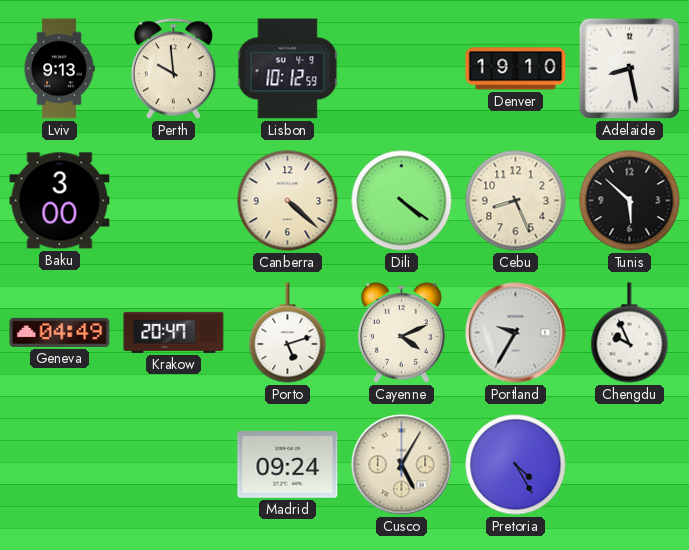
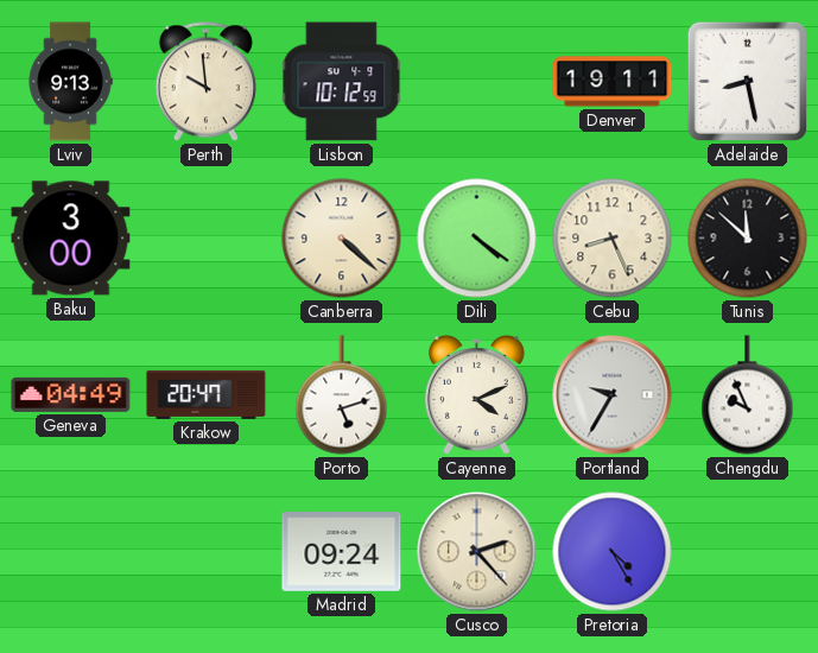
Denver: 19:10 -> 19:11
Tunis: 5:52 -> 11:52
Cusco: 5:05 -> 2:23
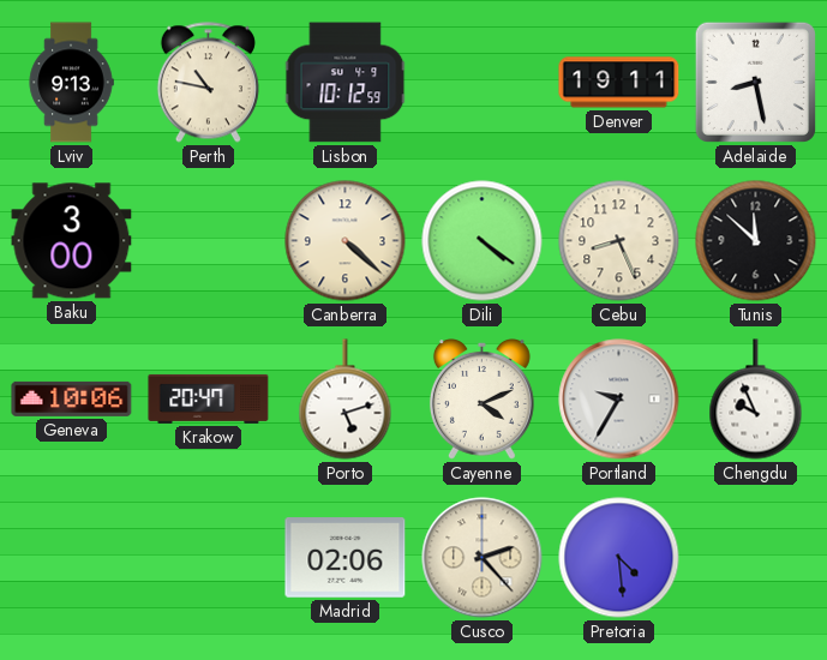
Perth: 9:59 -> 10:47
Geneva: 04:49 -> 10:06
Madrid: 09:24 -> 02:06
Pretoria: 4:25 -> 4:29
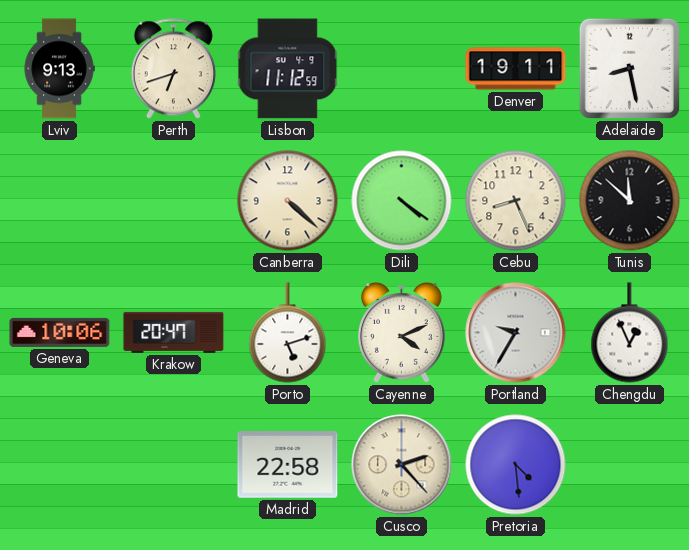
Perth: 10:47 -> 6:42
Lisbon: 10:12 -> 11:12
Baku: 3:00 -> none
Chengdu: 9:56 -> 12:56
Madrid: 02:06 -> 22:58
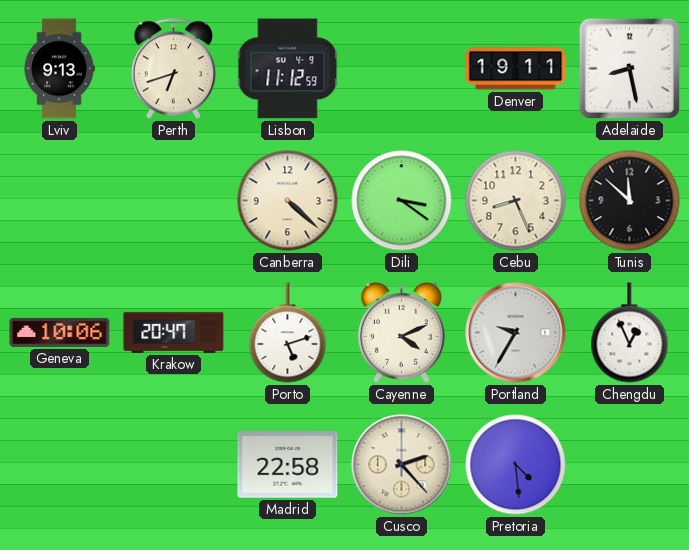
Dili: 4:21 -> 3:21
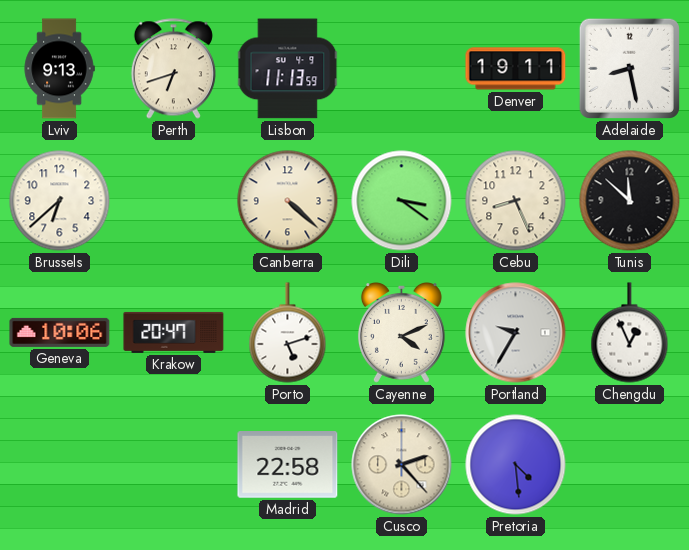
Lisbon: 11:12 -> 11:13
Brussels: none -> 6:38
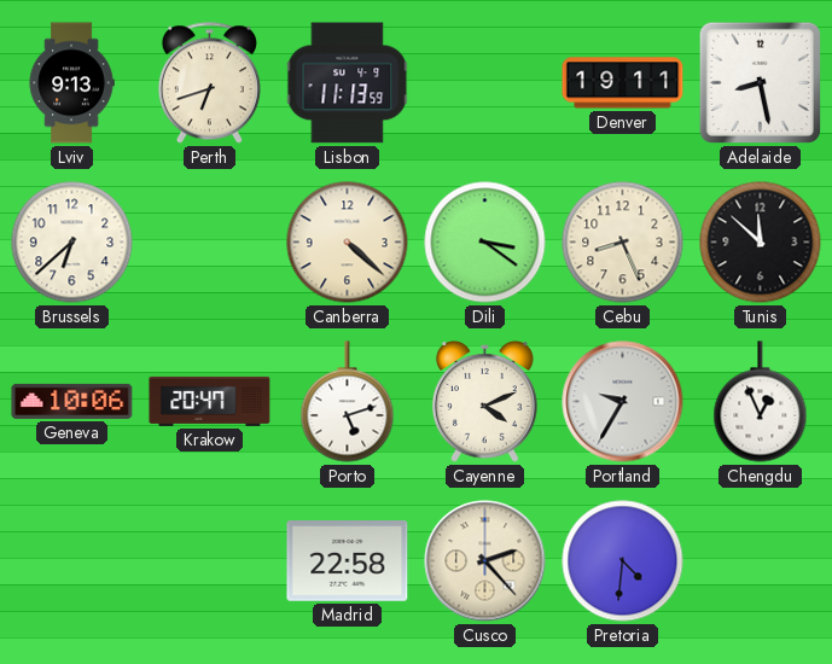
Pretoria: 4:29 -> 4:31
